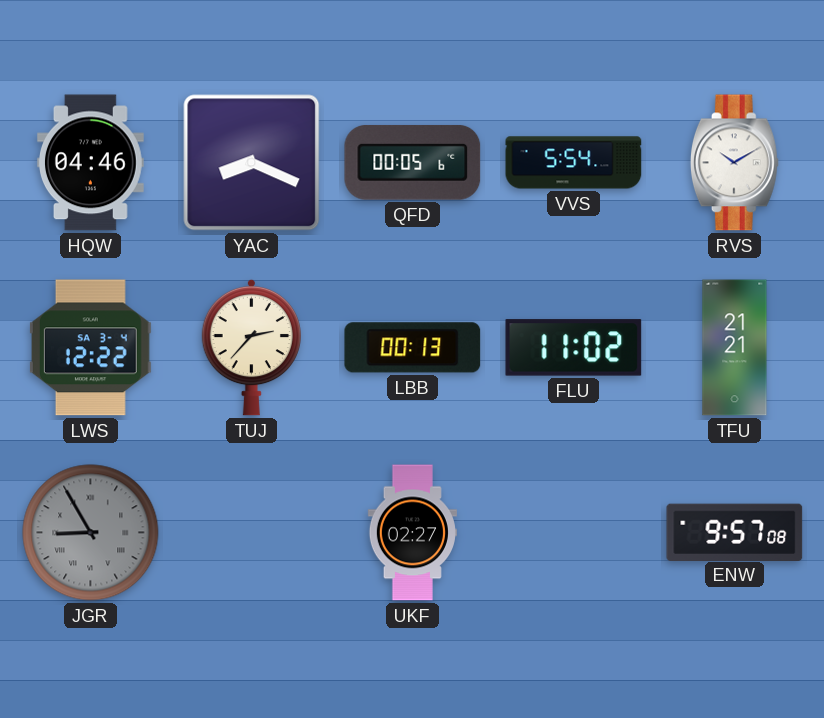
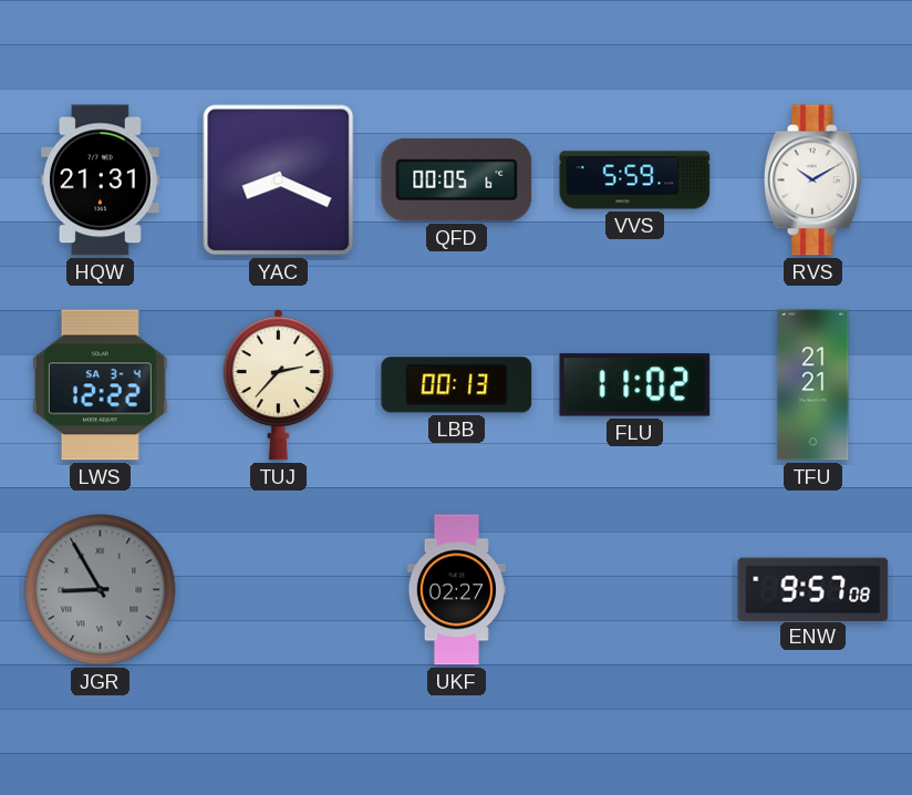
HQW: 04:46 -> 21:31
VVS: 5:54 -> 5:59
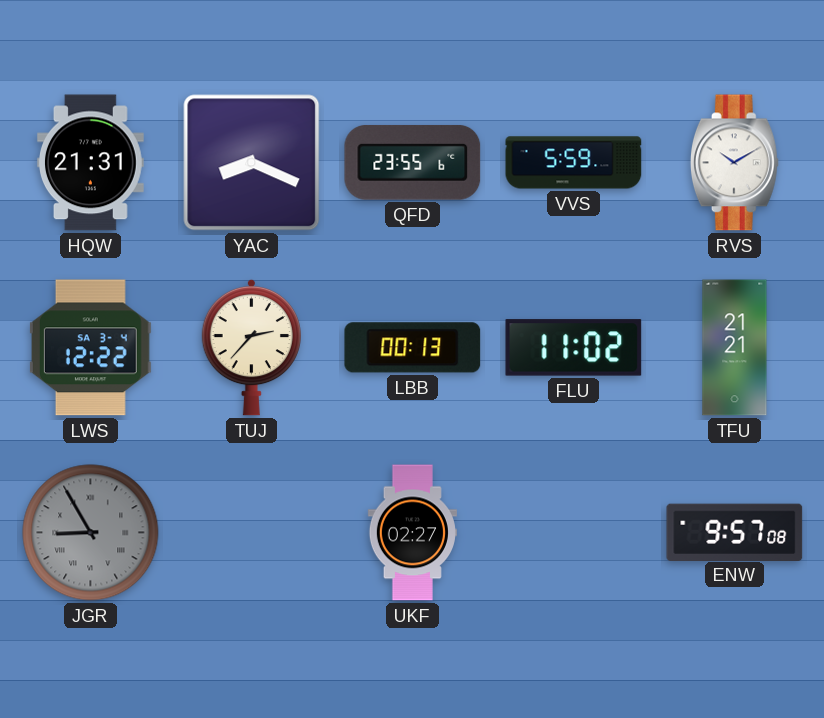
QFD: 00:05 -> 23:55
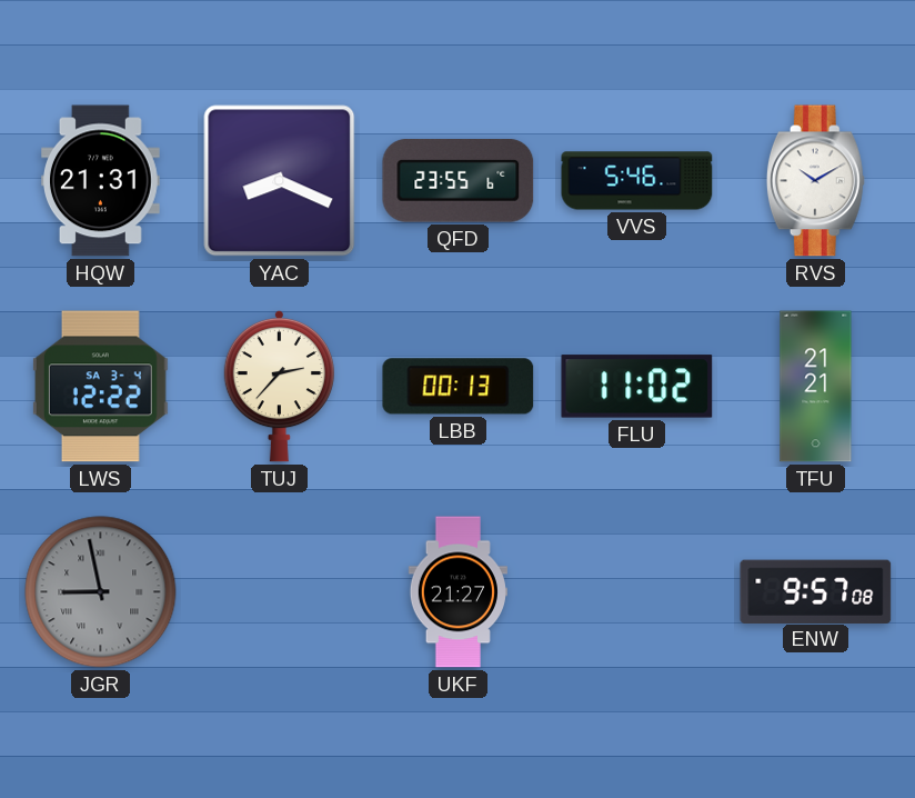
VVS: 5:59 -> 5:46
JGR: 8:55 -> 8:58
UKF: 02:27 -> 21:27
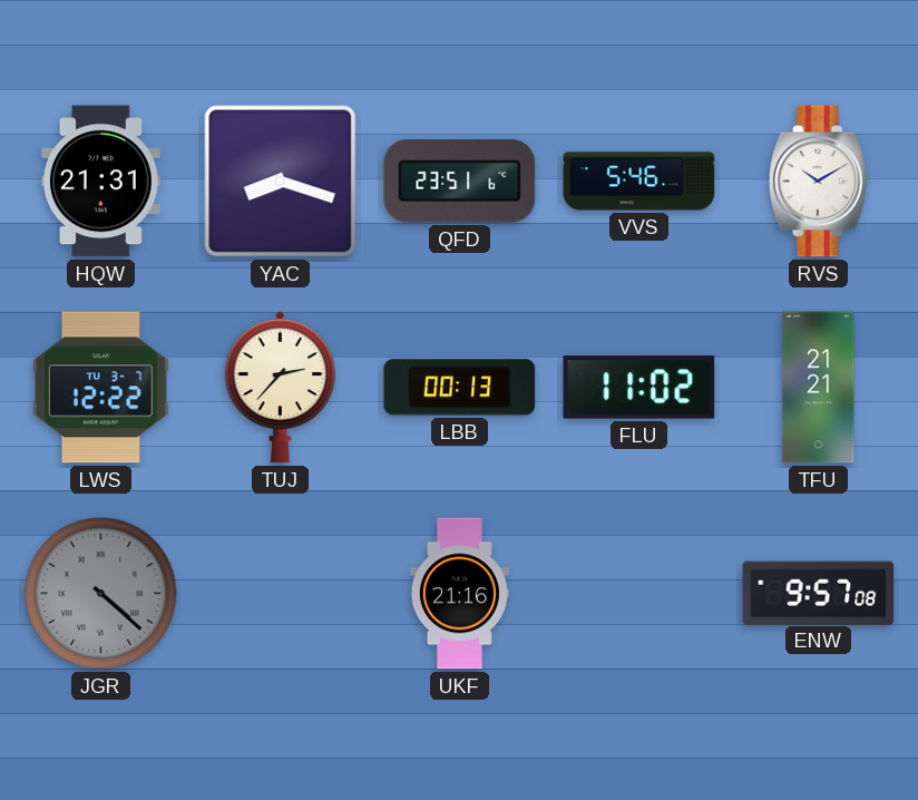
YAC: 8:19 -> 8:18
QFD: 23:55 -> 23:51
LWS date: SA 3-4 -> TU 3-7
JGR: 8:58 -> 4:22
UKF: 21:27 -> 21:16
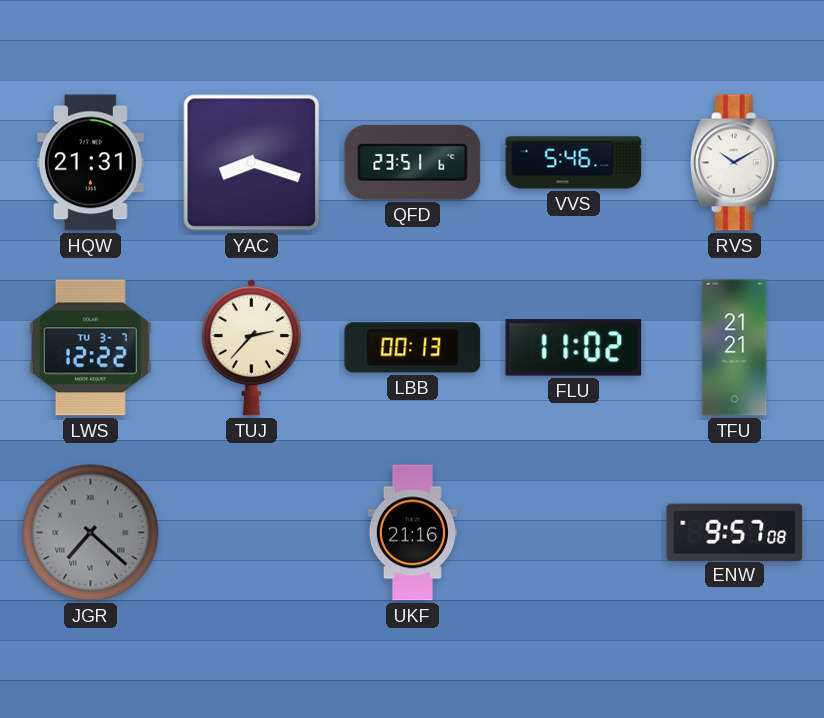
JGR: 4:22 -> 7:22
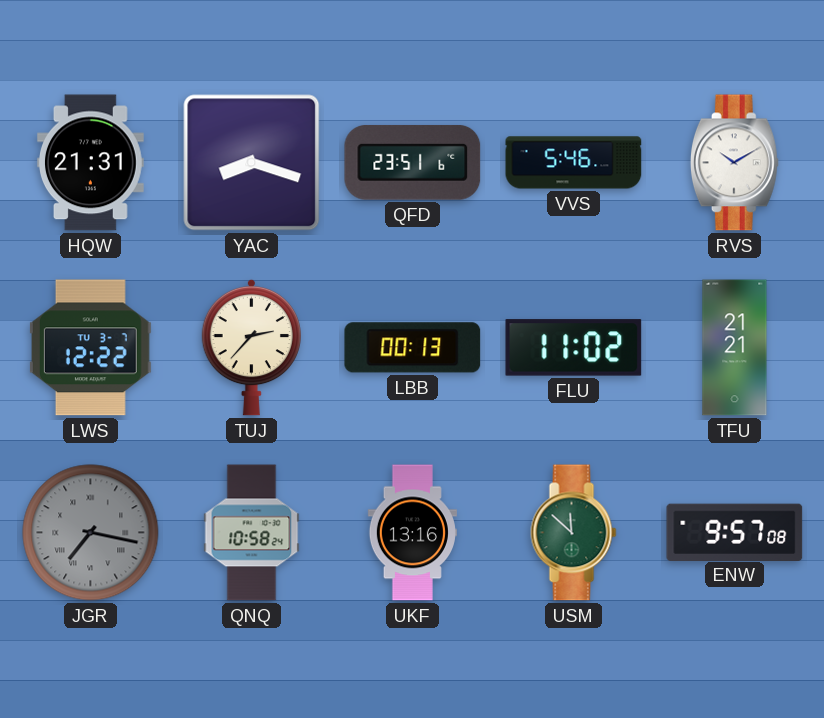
JGR: 7:22 -> 7:17
QNQ: none -> 10:58
UKF: 21:16 -> 13:16
USM: none -> 11:52
